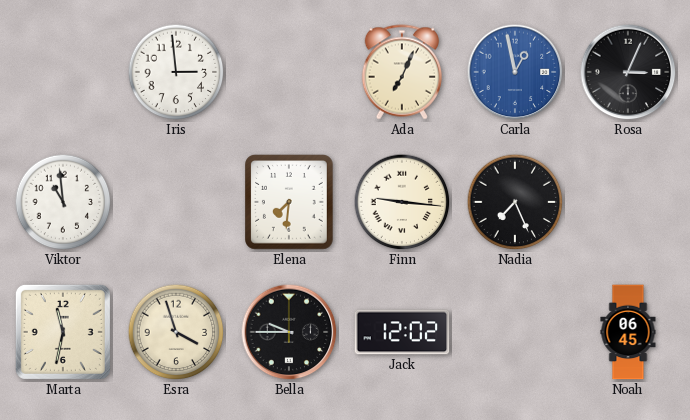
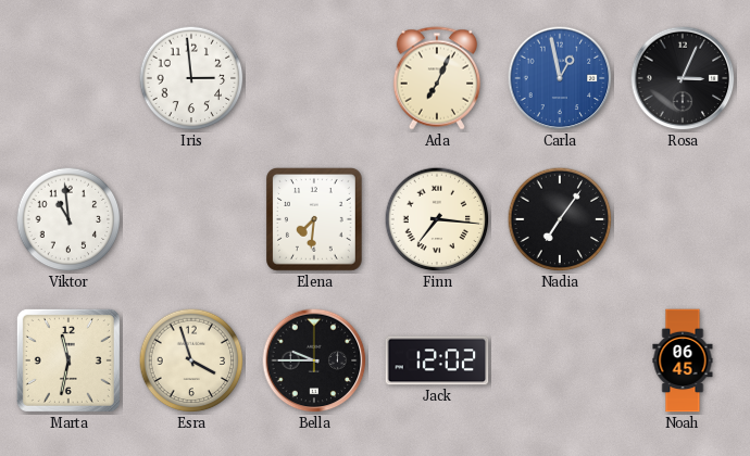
Finn: 9:16 -> 7:16
Nadia: 7:26 -> 7:06
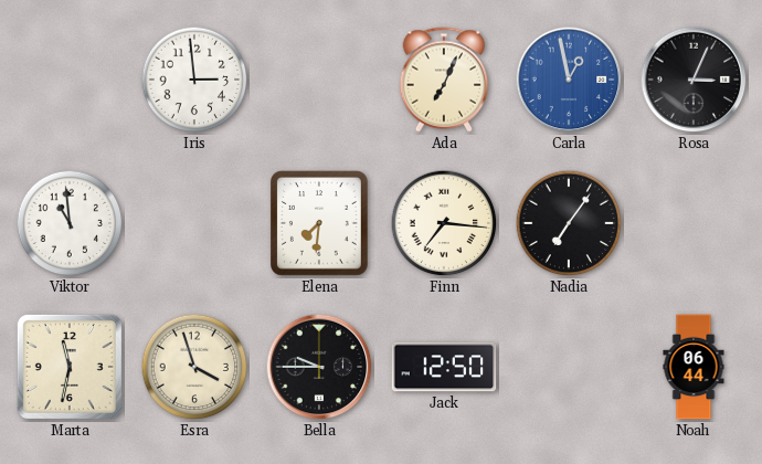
Jack: 12:02 -> 12:50
Noah: 06:45 -> 06:44
